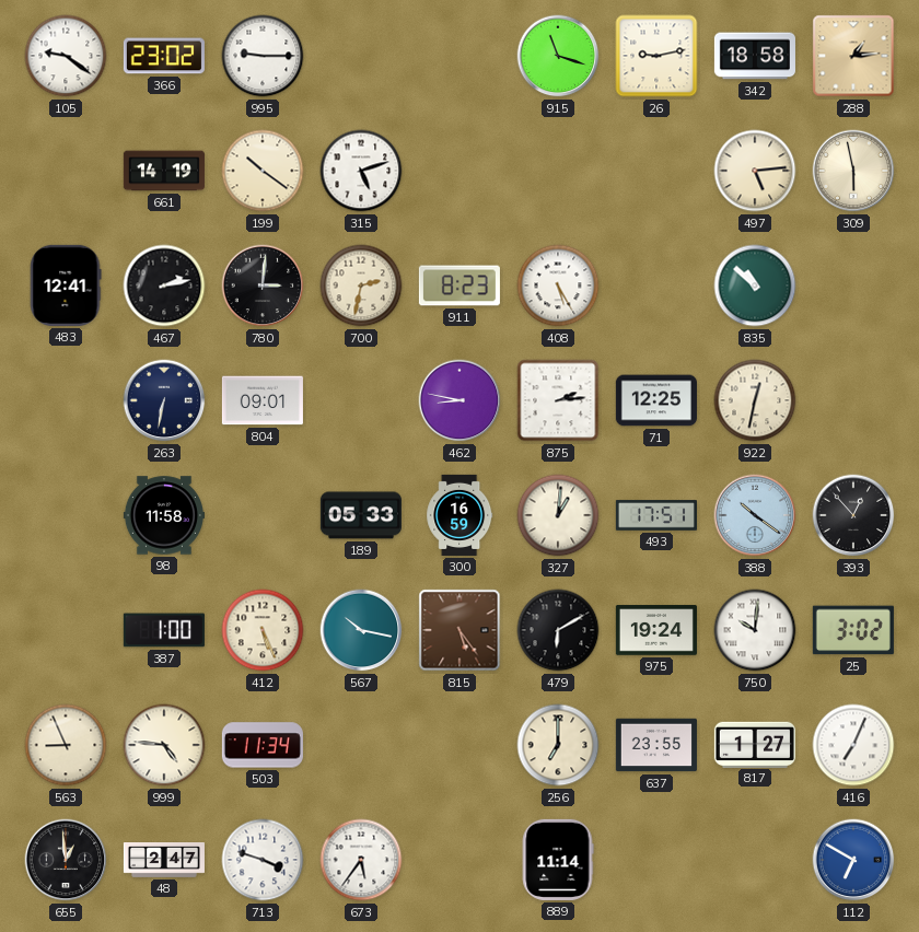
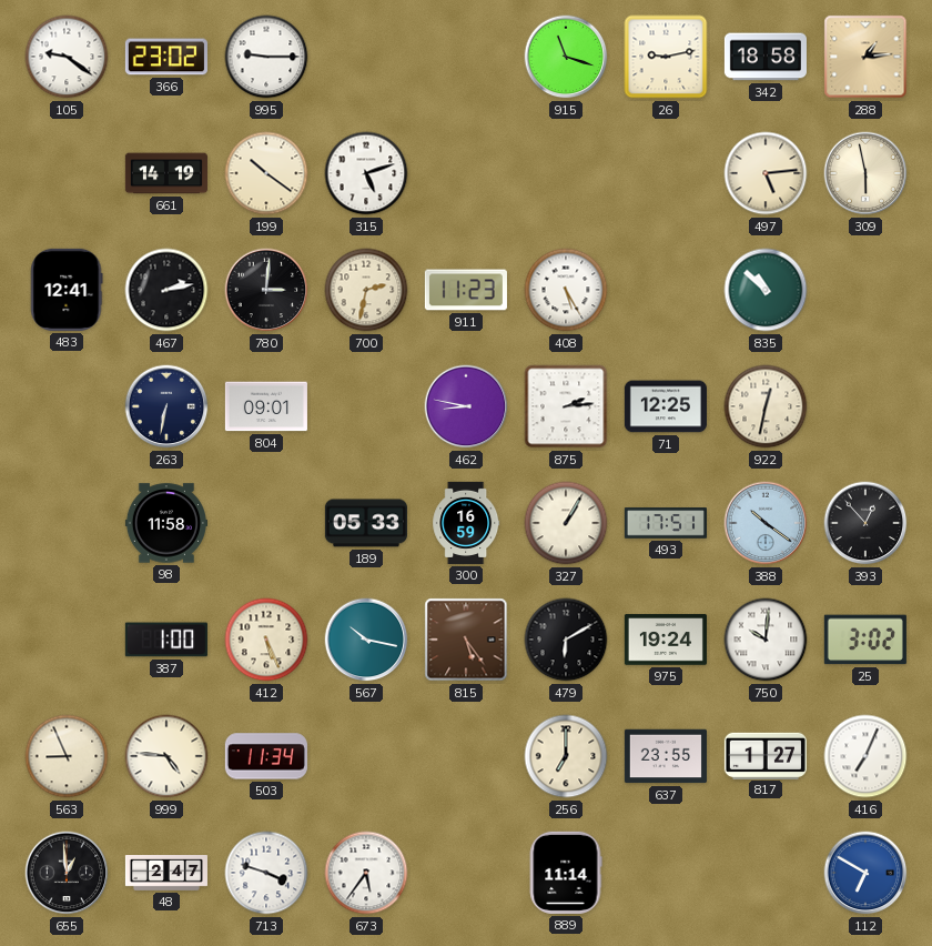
911: 8:23 -> 11:23
327: 1:01 -> 1:05
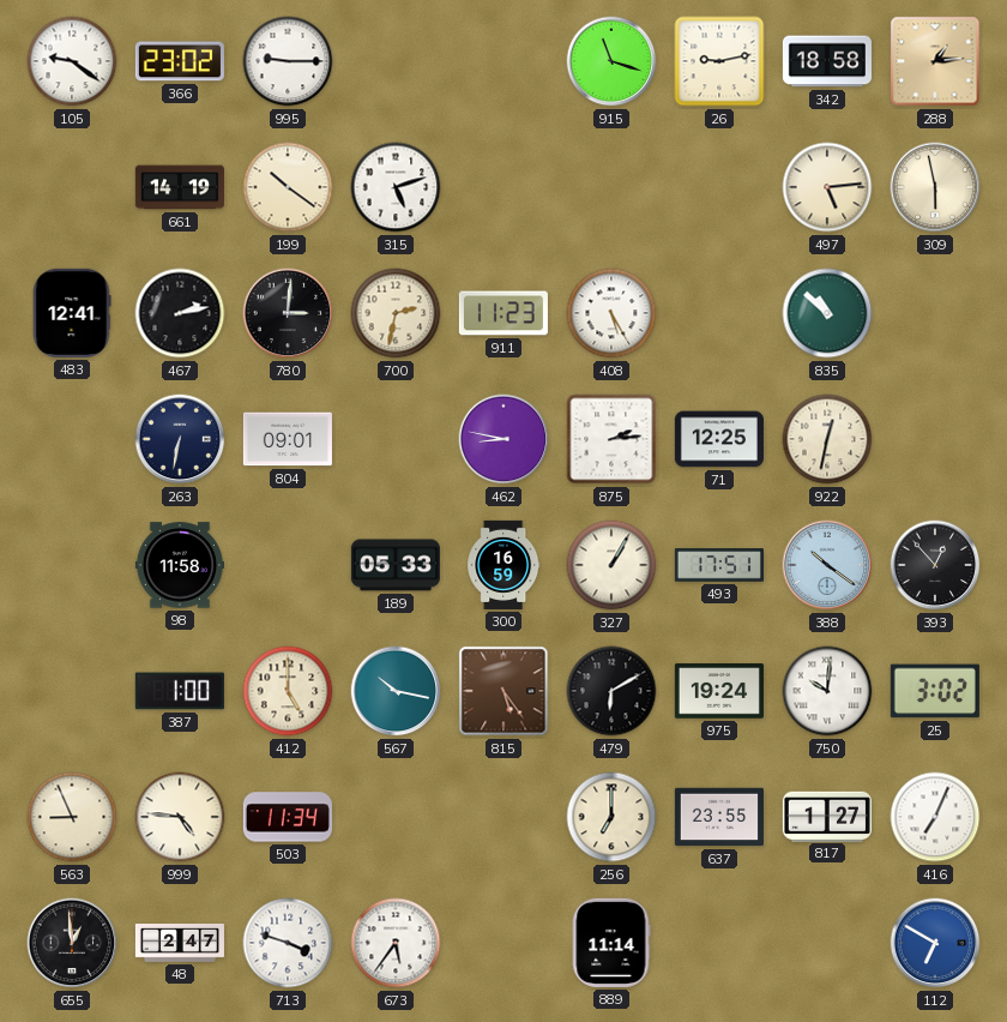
412: 5:26 -> 5:00
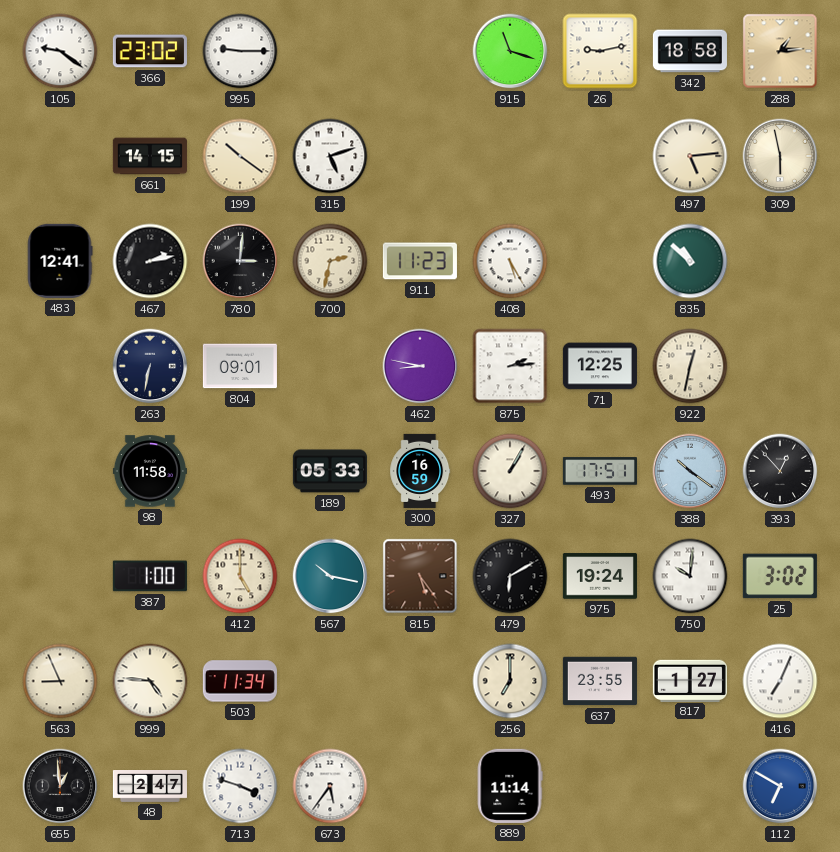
661: 14:19 -> 14:15
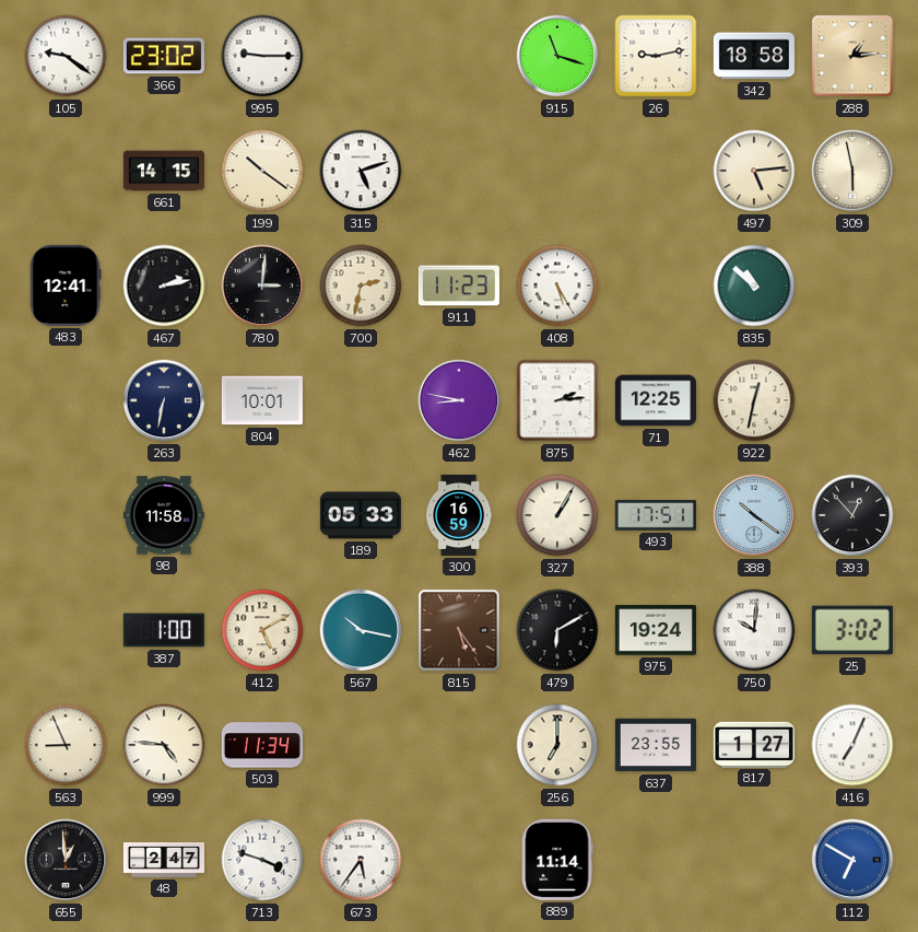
804: 09:01 -> 10:01
412: 5:00 -> 5:10
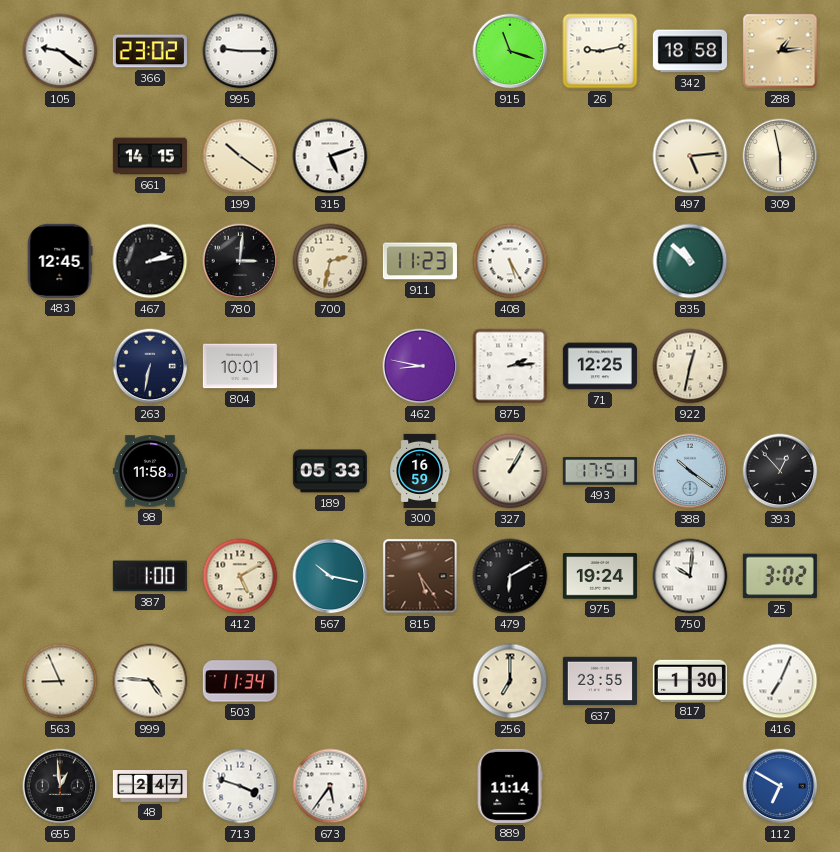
483: 12:41 -> 12:45
817: 1:27 -> 1:30
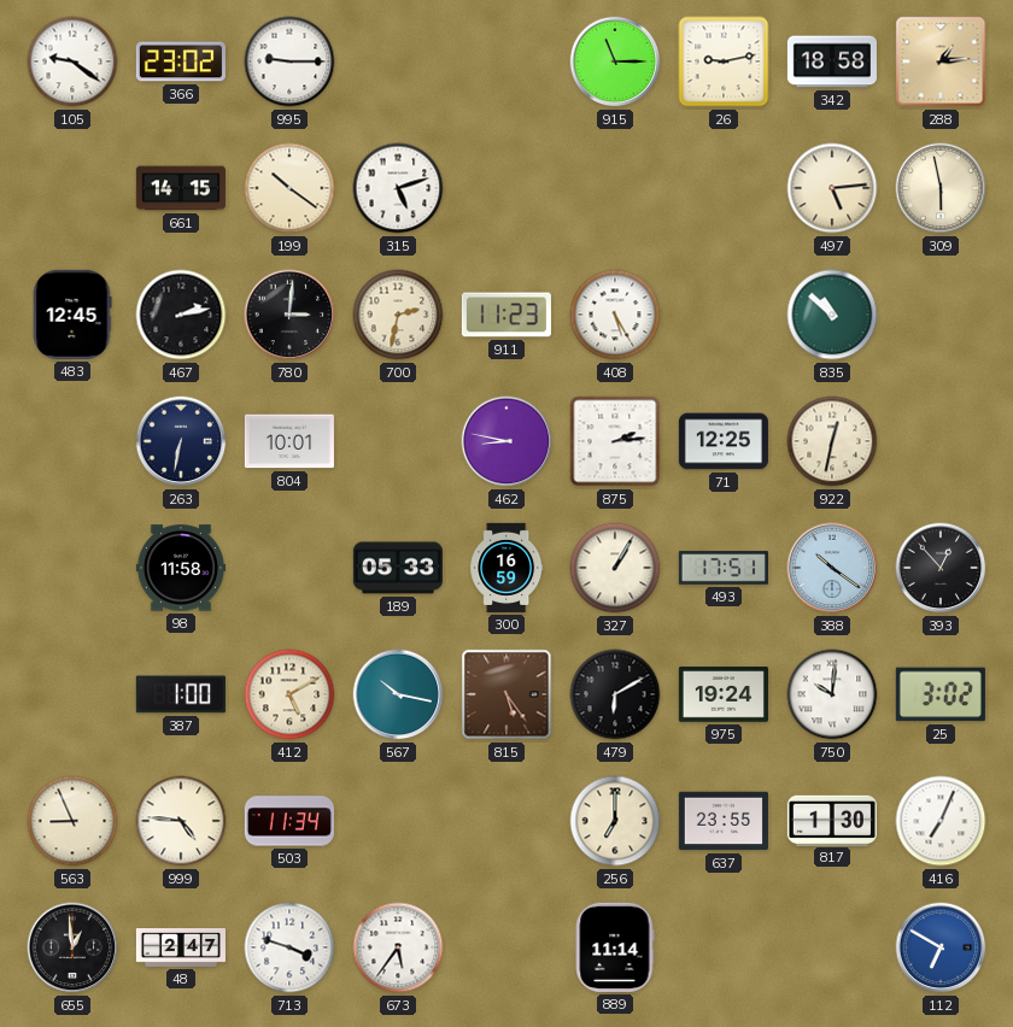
915: 11:18 -> 11:15
